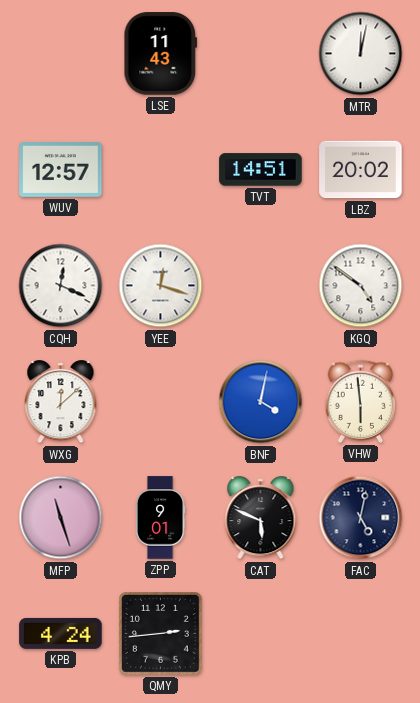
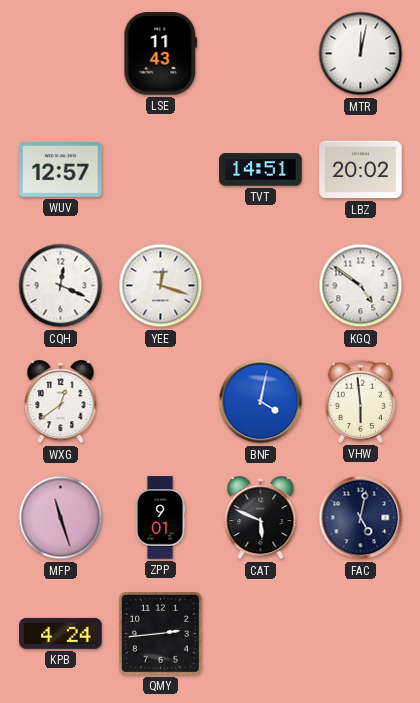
WXG: 12:08 -> 12:39
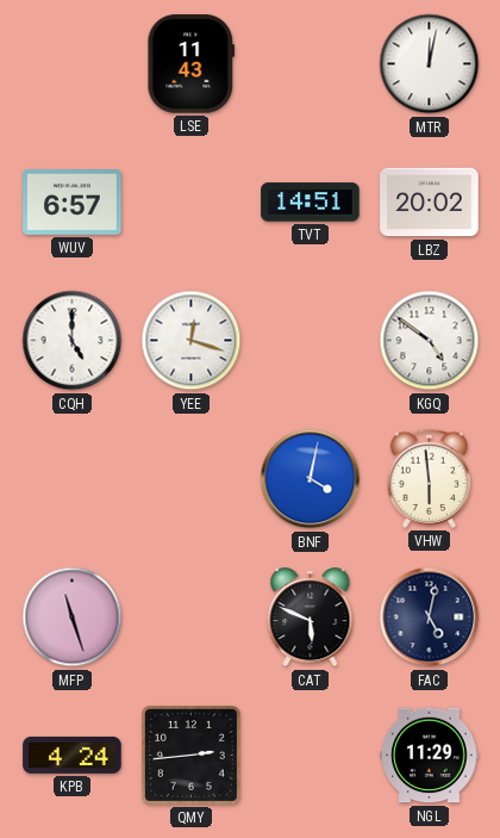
WUV: 12:57 -> 6:57
CQH: 12:19 -> 5:00
WXG: 12:39 -> none
ZPP: 9:01 -> none
NGL: none -> 11:29
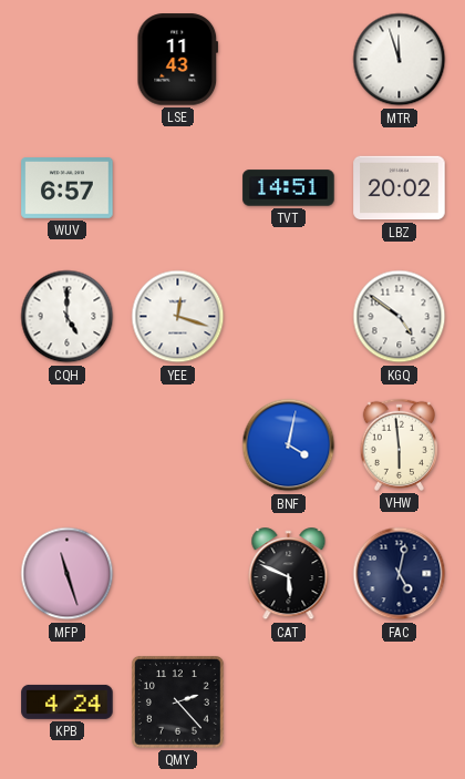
MTR: 12:02 -> 11:57
QMY: 2:44 -> 2:23
NGL: 11:29 -> none
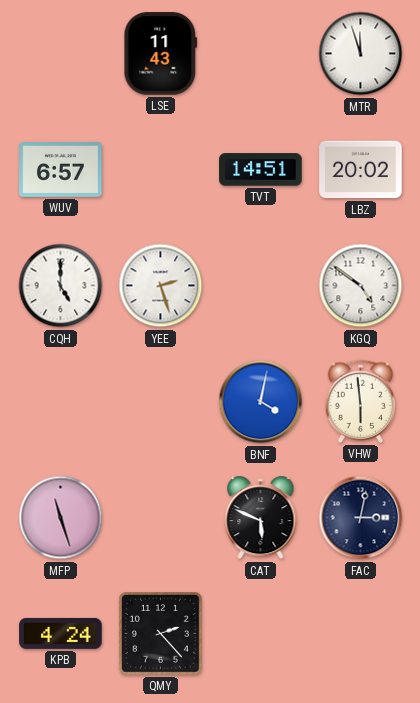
YEE: 12:18 -> 2:27
FAC: 5:02 -> 3:02
